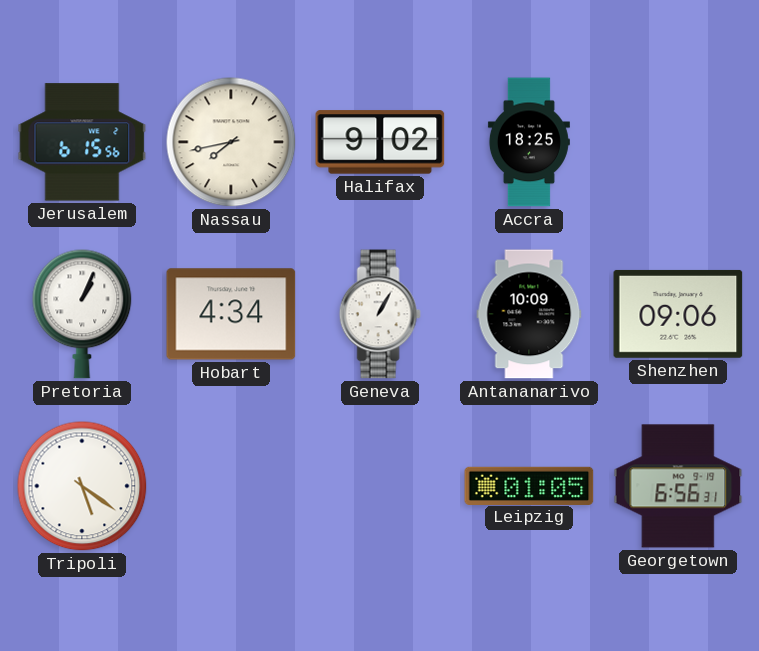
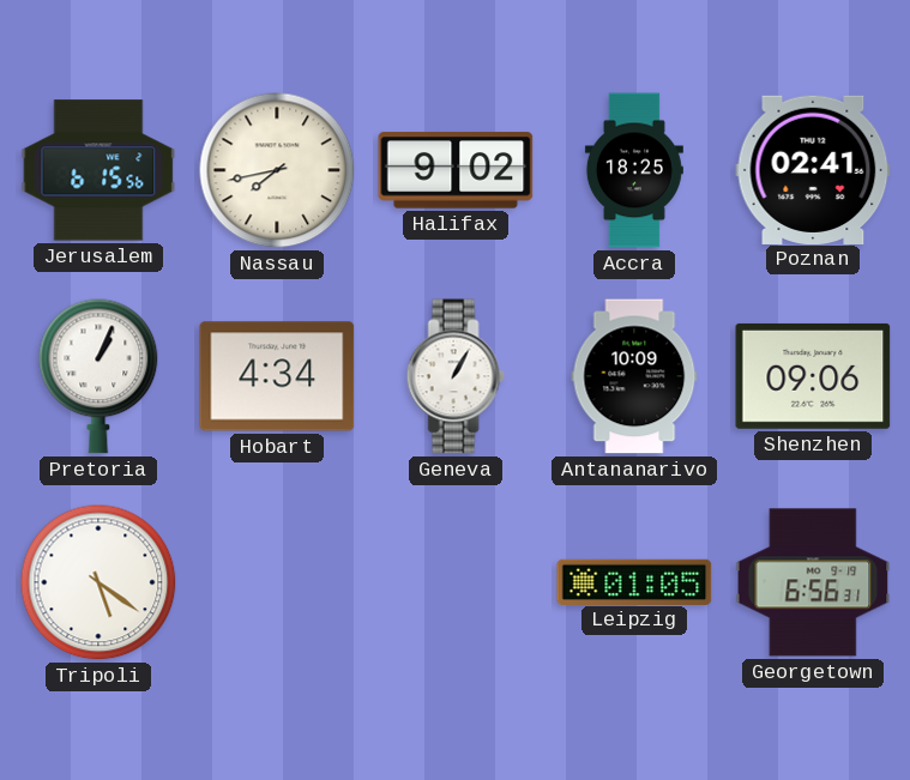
Poznan: none -> 02:41
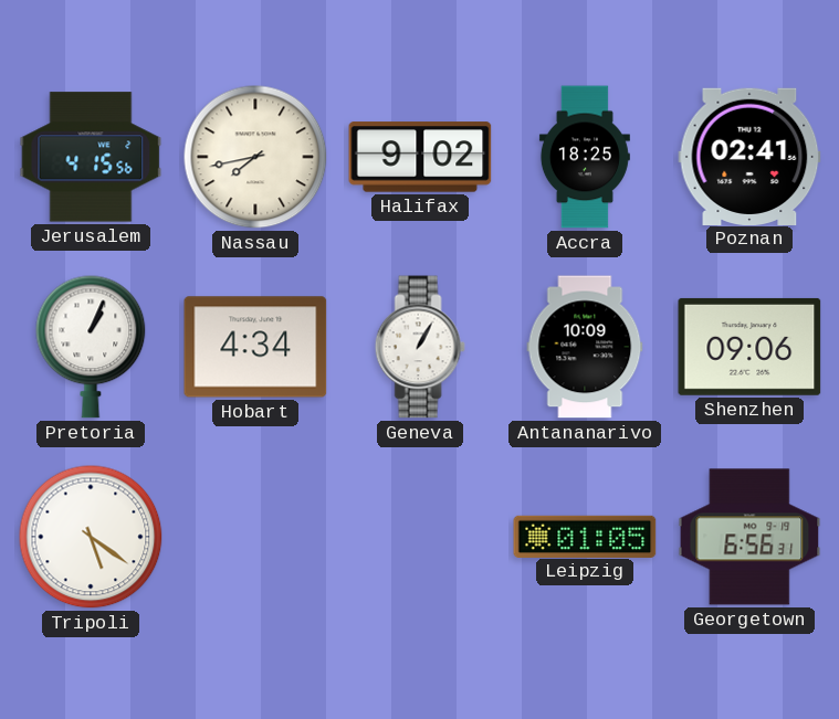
Jerusalem: 6:15 -> 4:15
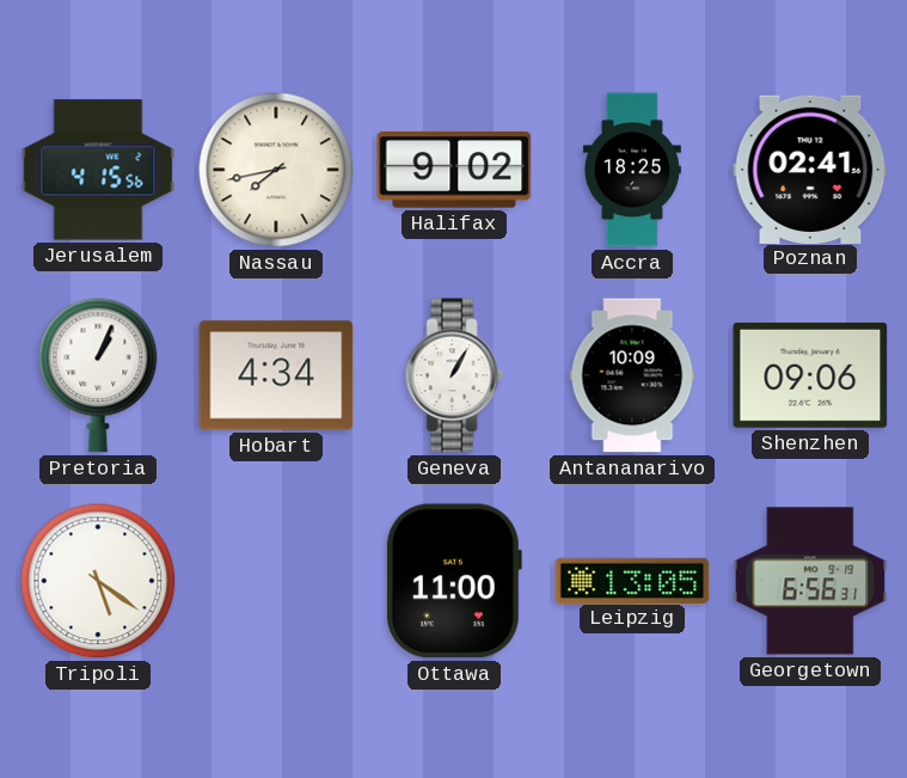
Ottawa: none -> 11:00
Leipzig: 01:05 -> 13:05
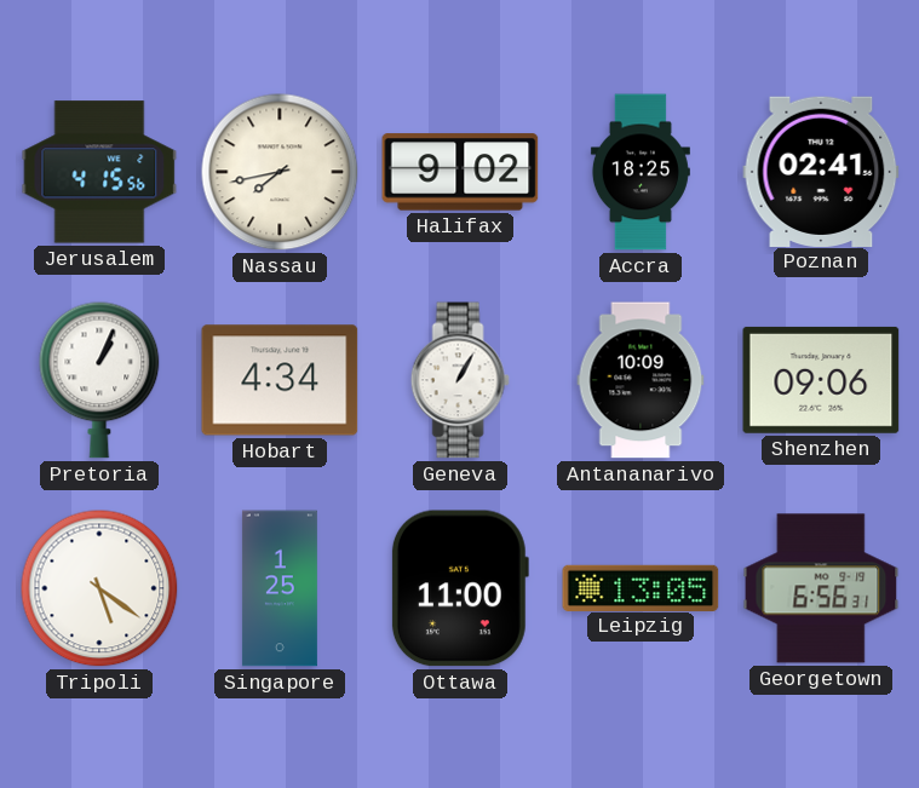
Singapore: none -> 1:25
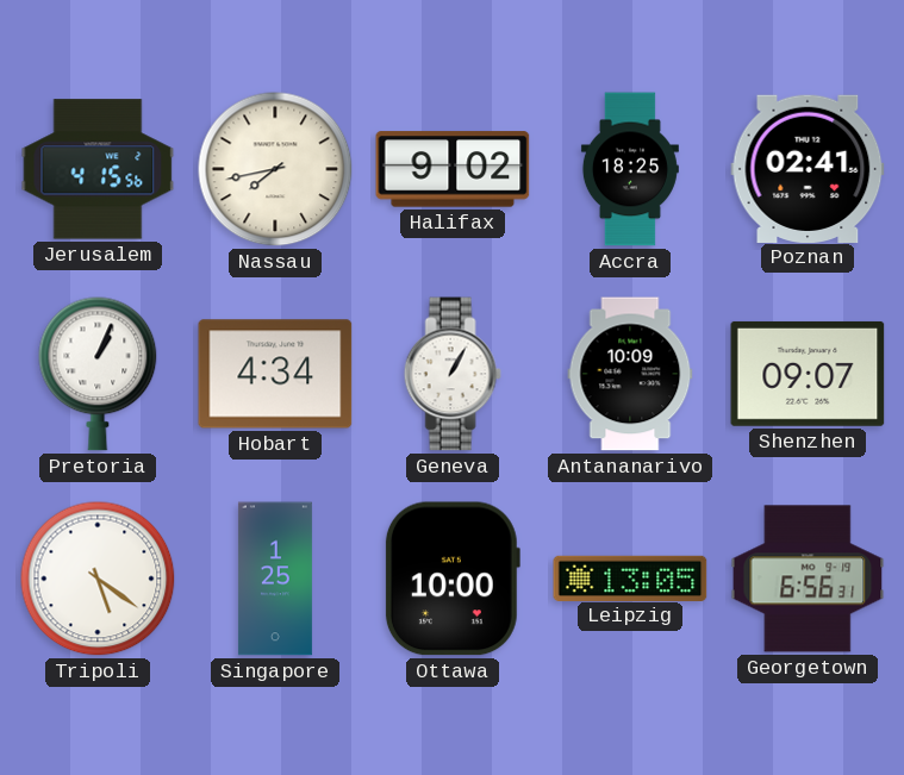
Shenzhen: 09:06 -> 09:07
Ottawa: 11:00 -> 10:00
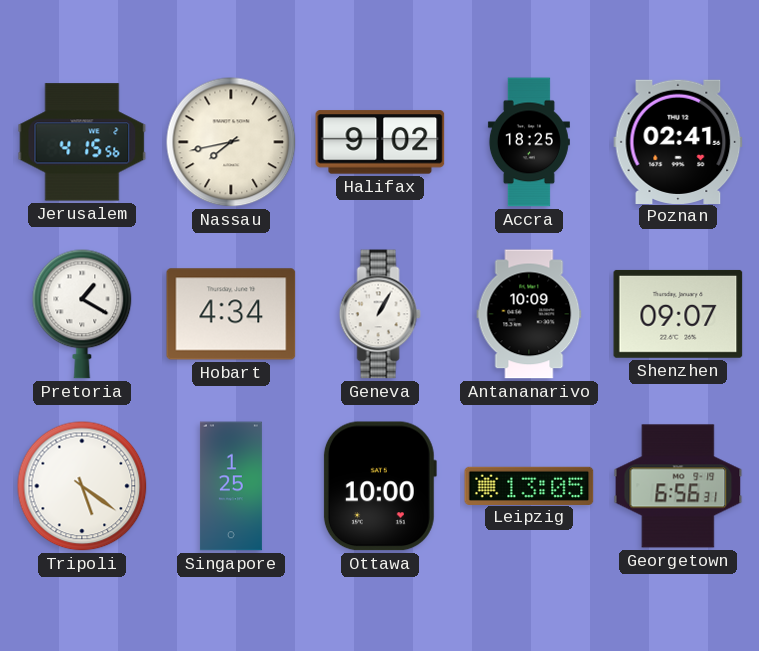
Pretoria: 1:04 -> 1:20
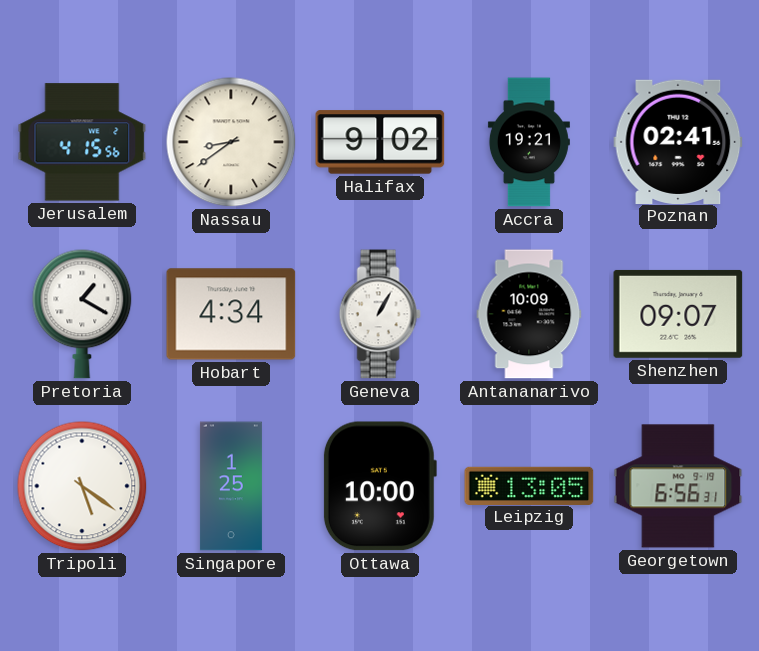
Nassau: 7:43 -> 8:39
Accra: 18:25 -> 19:21
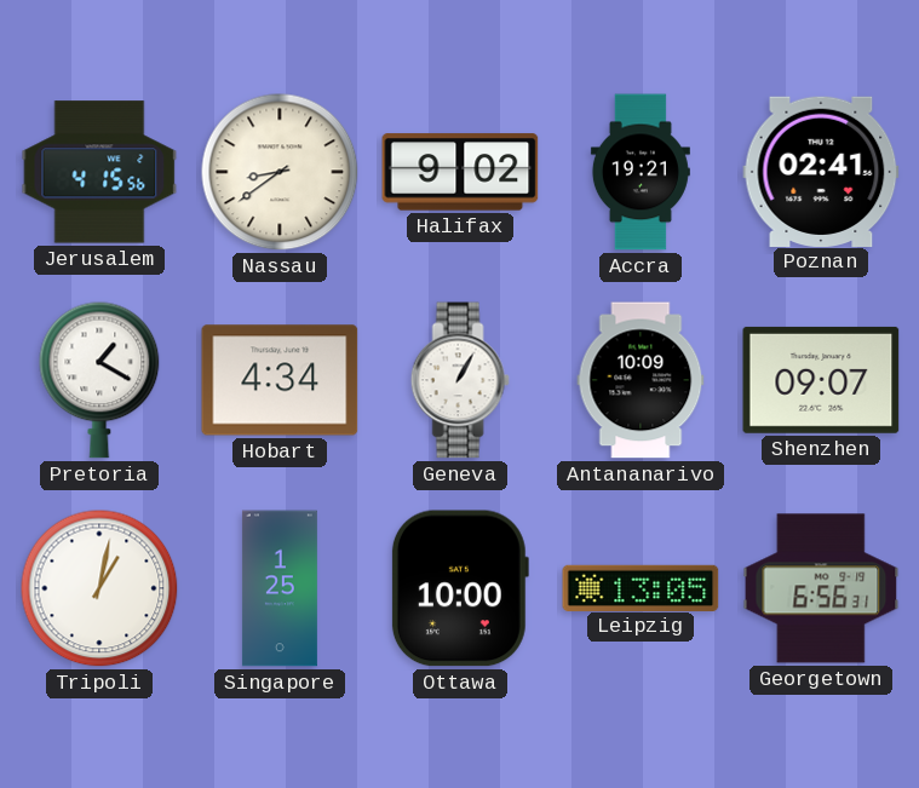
Tripoli: 5:21 -> 1:02
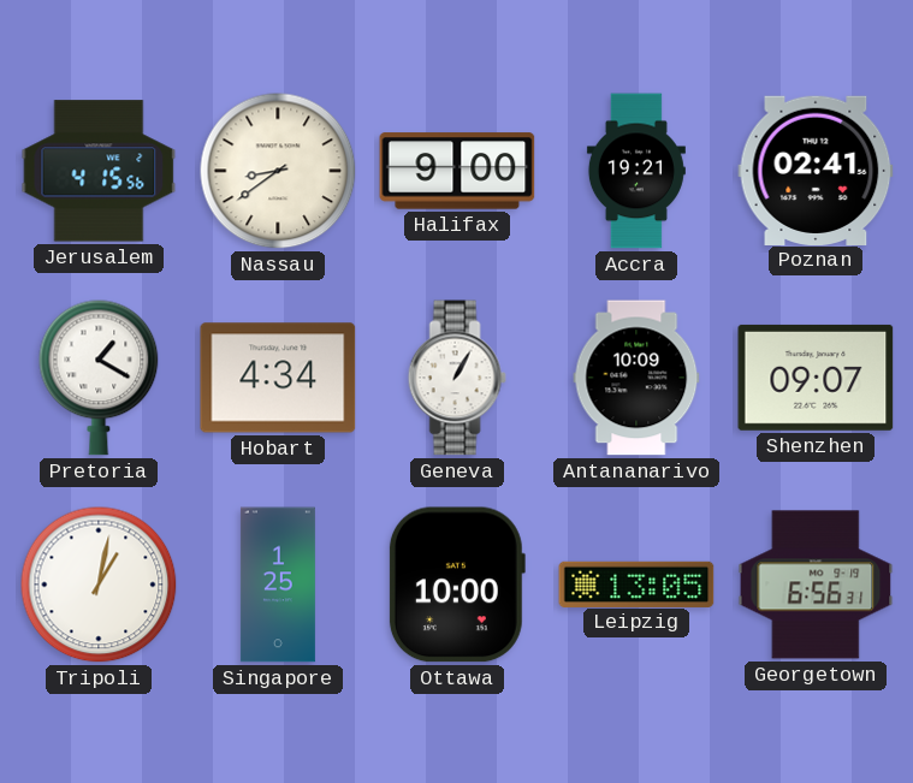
Halifax: 9:02 -> 9:00
